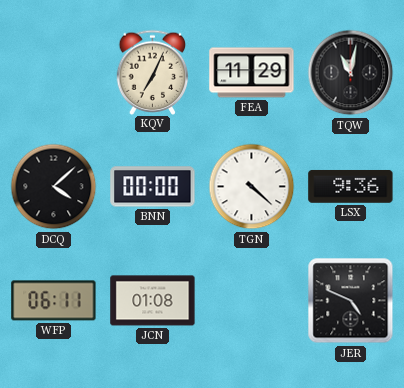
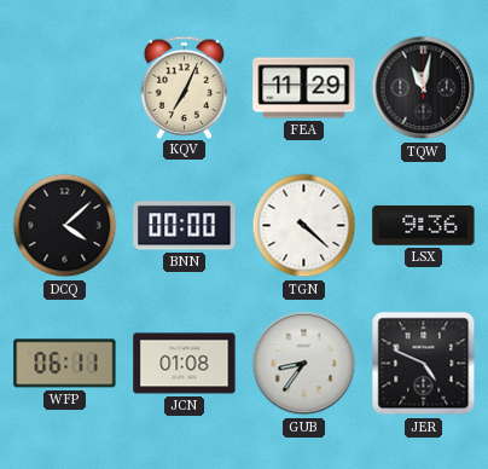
GUB: none -> 8:36
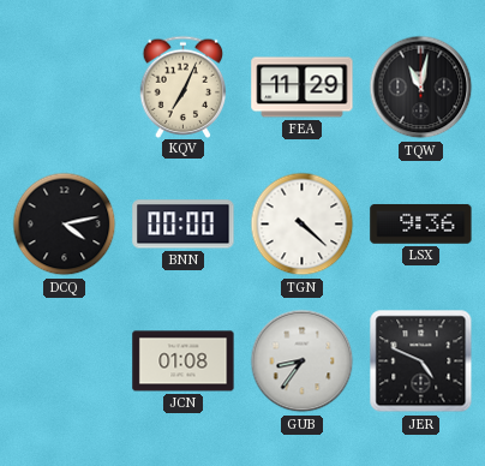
DCQ: 4:08 -> 4:13
WFP: 06:11 -> none
